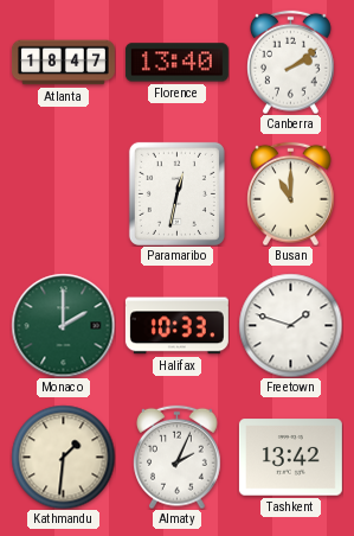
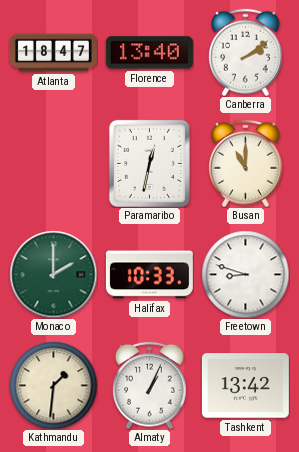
Freetown: 1:48 -> 8:48
Almaty: 2:04 -> 1:04
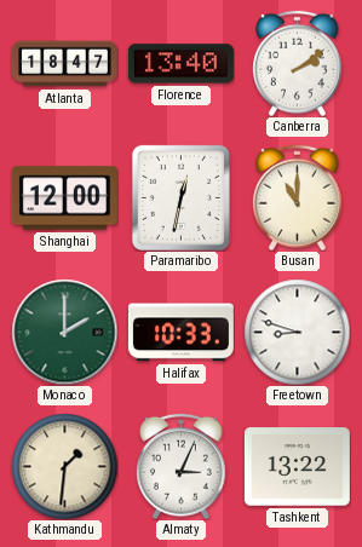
Shanghai: none -> 12:00
Almaty: 1:04 -> 3:04
Tashkent: 13:42 -> 13:22
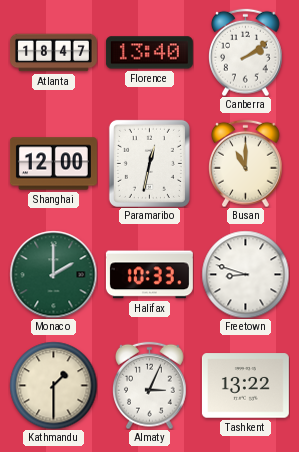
Kathmandu: 1:31 -> 1:30
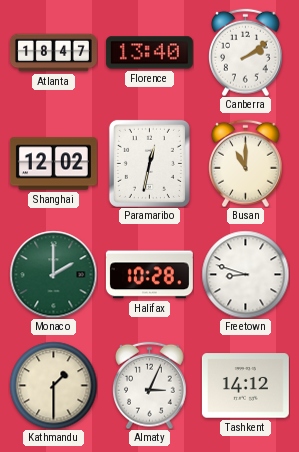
Shanghai: 12:00 -> 12:02
Halifax: 10:33 -> 10:28
Tashkent: 13:22 -> 14:12
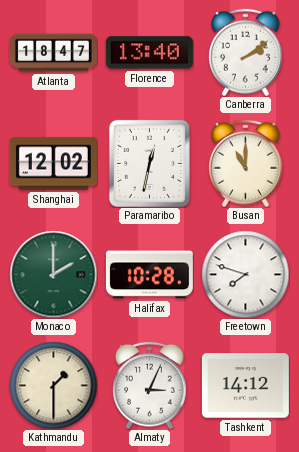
Freetown: 8:48 -> 7:48
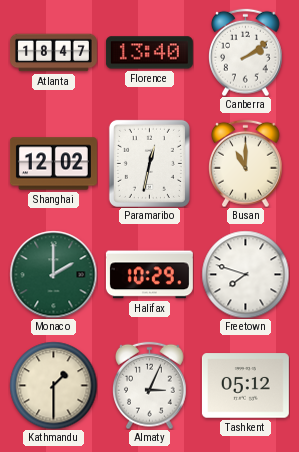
Halifax: 10:28 -> 10:29
Tashkent: 14:12 -> 05:12
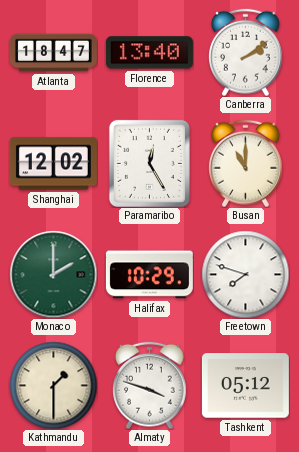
Paramaribo: 12:32 -> 12:25
Almaty: 3:04 -> 3:48
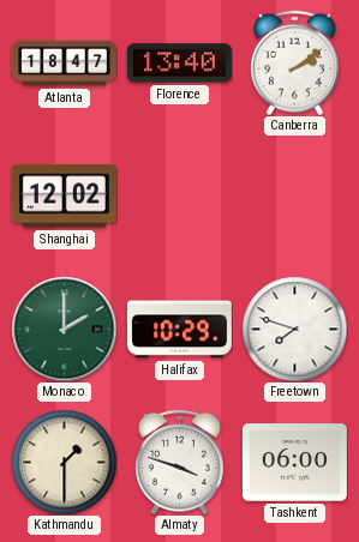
Paramaribo: 12:25 -> none
Busan: 11:00 -> none
Tashkent: 05:12 -> 06:00
